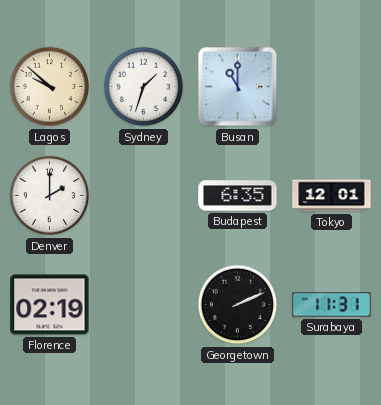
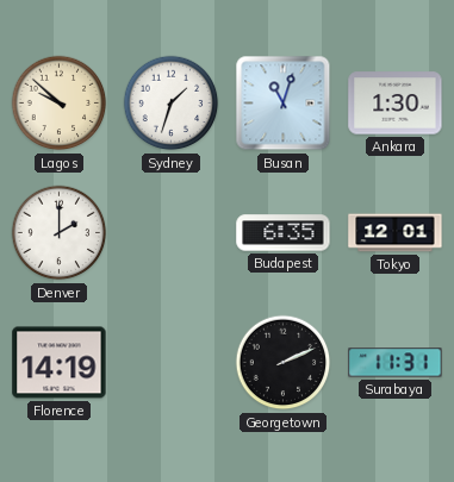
Busan: 11:00 -> 11:03
Ankara: none -> 1:30
Florence: 02:19 -> 14:19
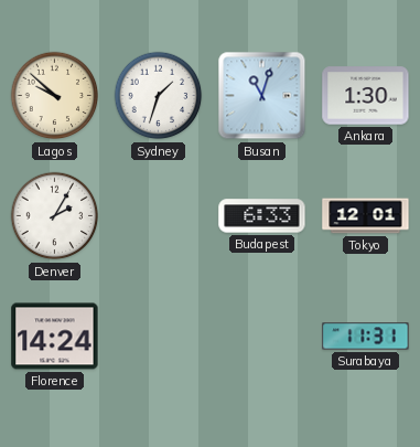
Denver: 2:00 -> 2:05
Budapest: 6:35 -> 6:33
Florence: 14:19 -> 14:24
Georgetown: 2:11 -> none
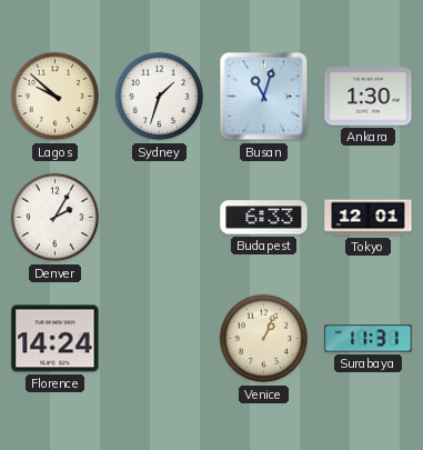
Venice: none -> 1:04
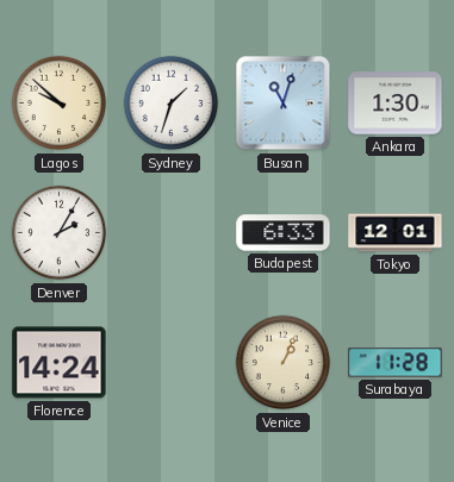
Surabaya: 11:31 -> 11:28
